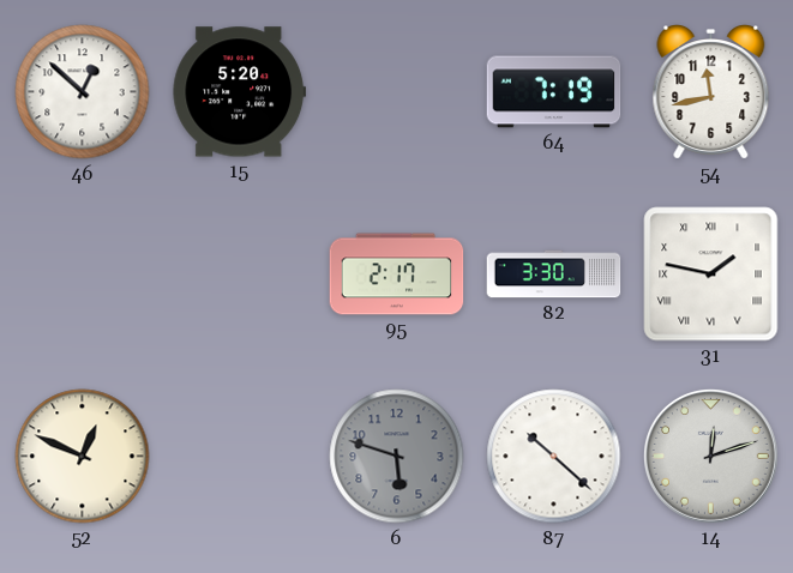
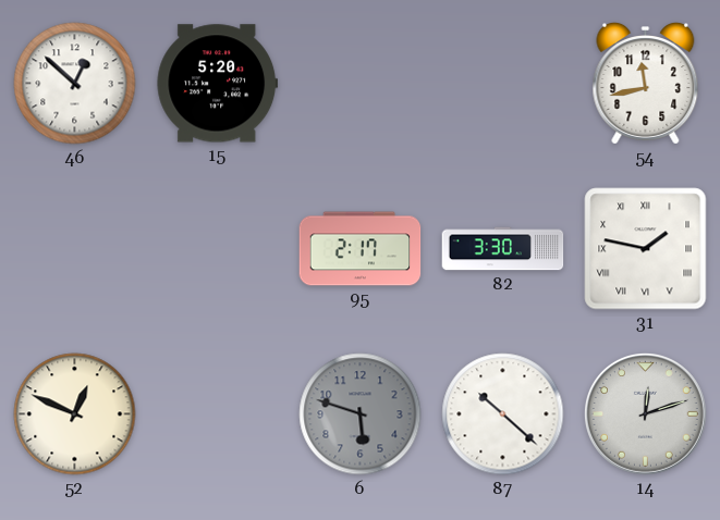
64: 7:19 -> none
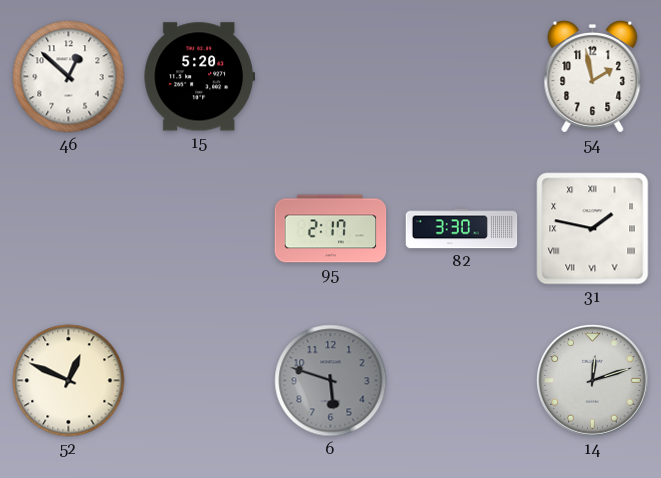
54: 11:43 -> 1:58
87: 10:22 -> none
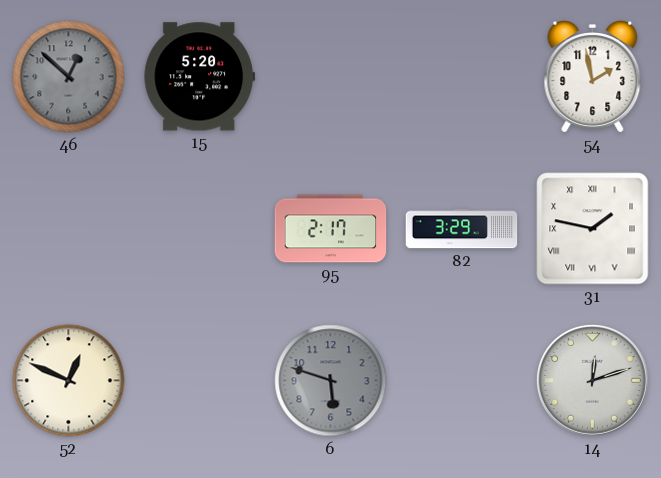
46 dial: white -> grey
82: 3:30 -> 3:29
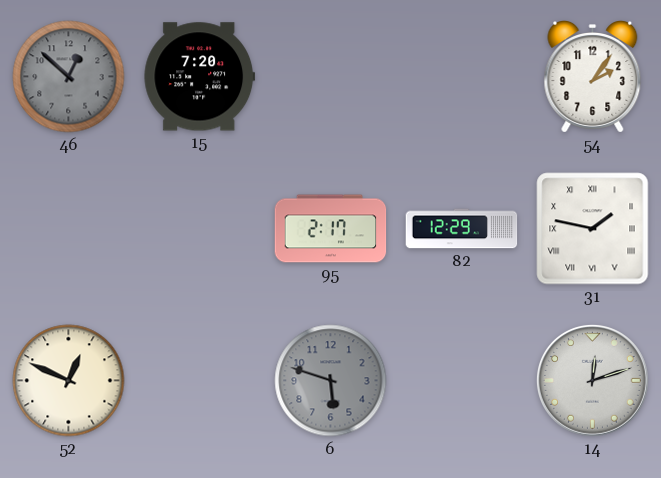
15: 5:20 -> 7:20
54: 1:58 -> 2:06
82: 3:29 -> 12:29
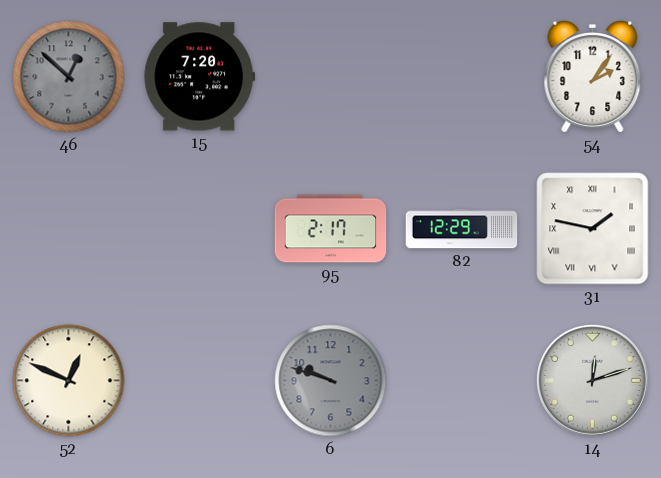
6: 5:48 -> 9:48
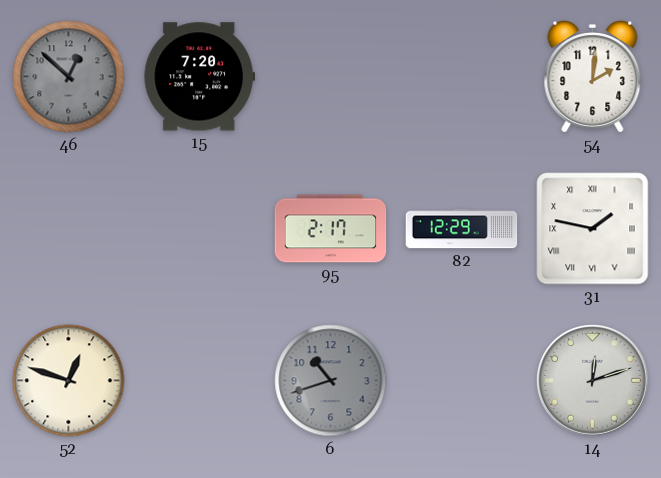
54: 2:06 -> 2:01
52: 12:49 -> 12:48
6: 9:48 -> 10:42
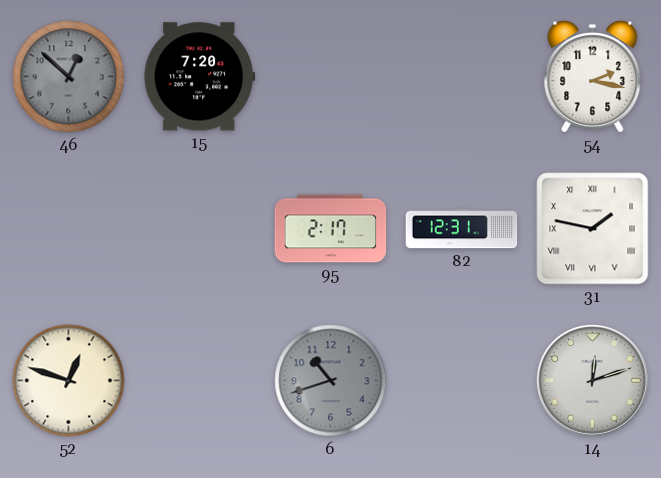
54: 2:01 -> 2:17
82: 12:29 -> 12:31
